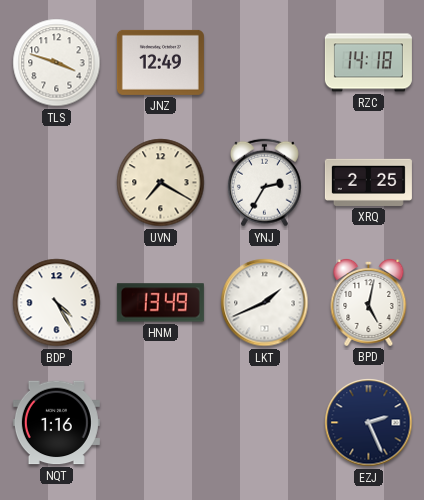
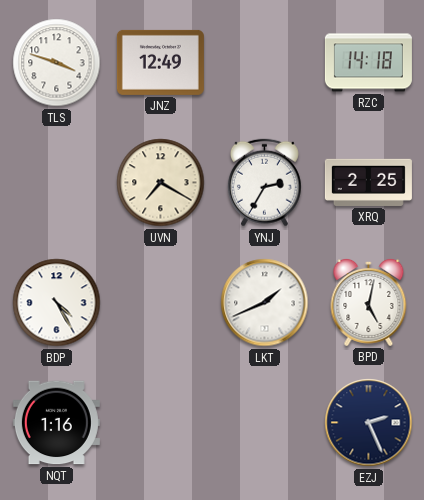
HNM: 13:49 -> none
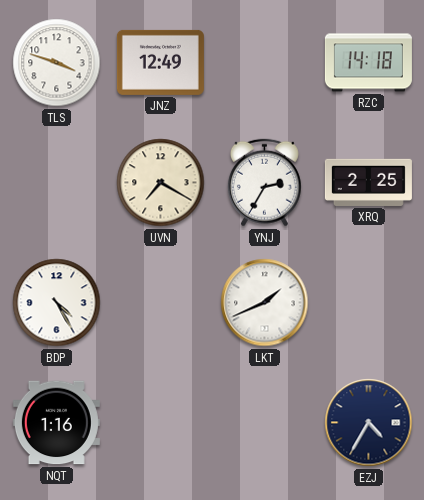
BPD: 5:02 -> none
EZJ: 2:26 -> 4:35
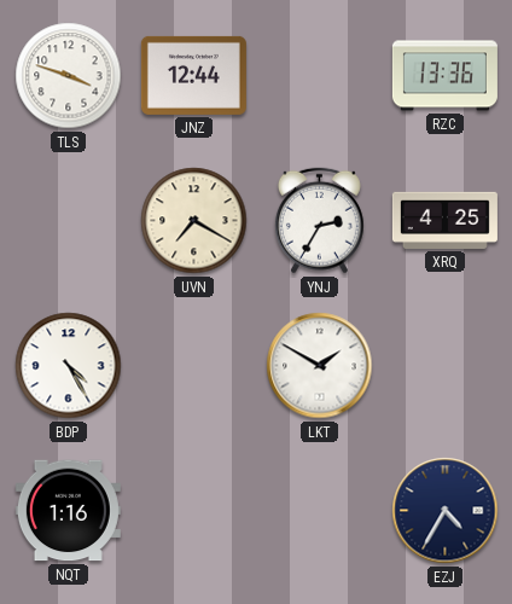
JNZ: 12:49 -> 12:44
RZC: 14:18 -> 13:36
XRQ: 2:25 -> 4:25
LKT: 1:41 -> 1:50
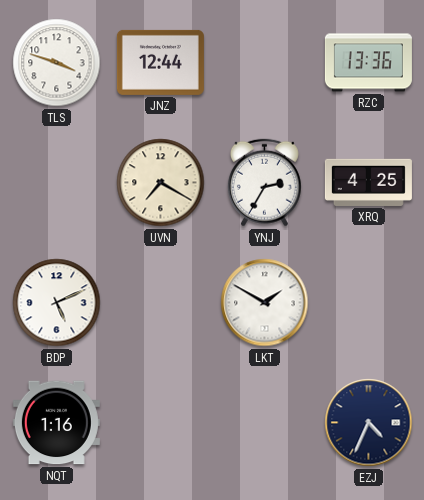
BDP: 4:25 -> 5:11
EZJ: 4:35 -> 4:34
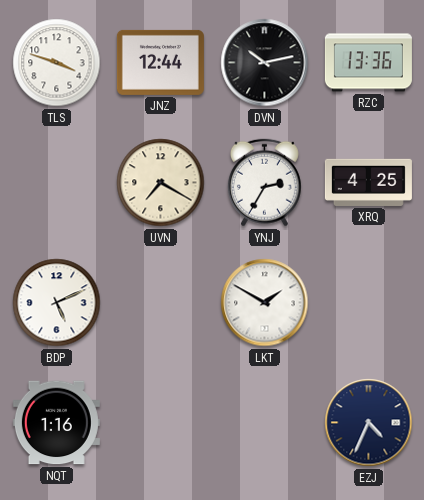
DVN: none -> 10:13
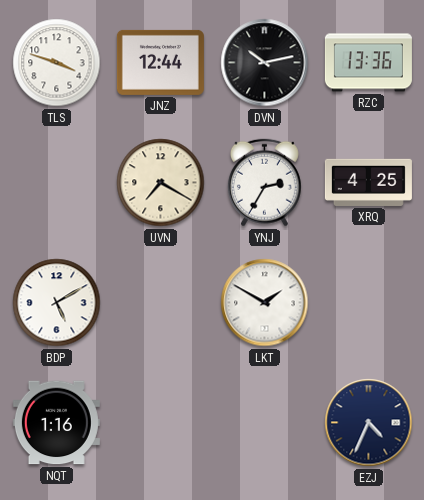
BDP: 5:11 -> 5:10
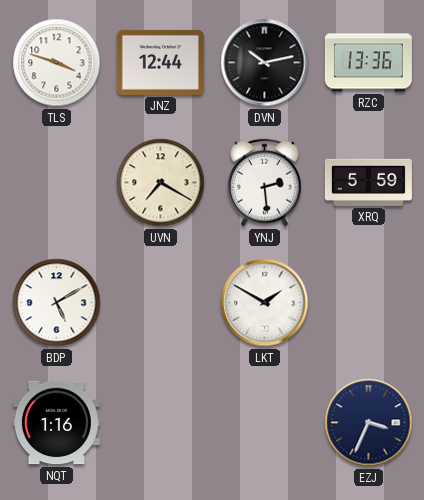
YNJ: 2:35 -> 2:29
XRQ: 4:25 -> 5:59
EZJ: 4:34 -> 3:34
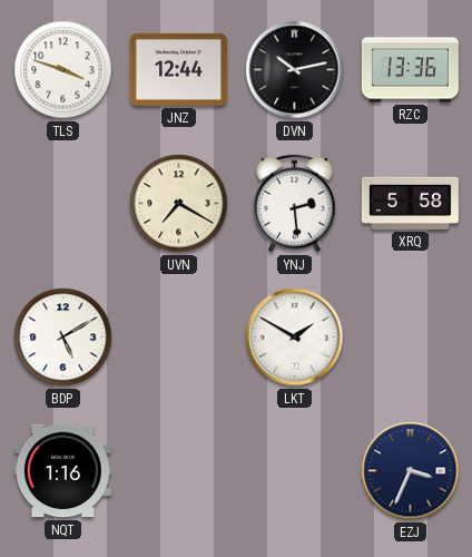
XRQ: 5:59 -> 5:58
